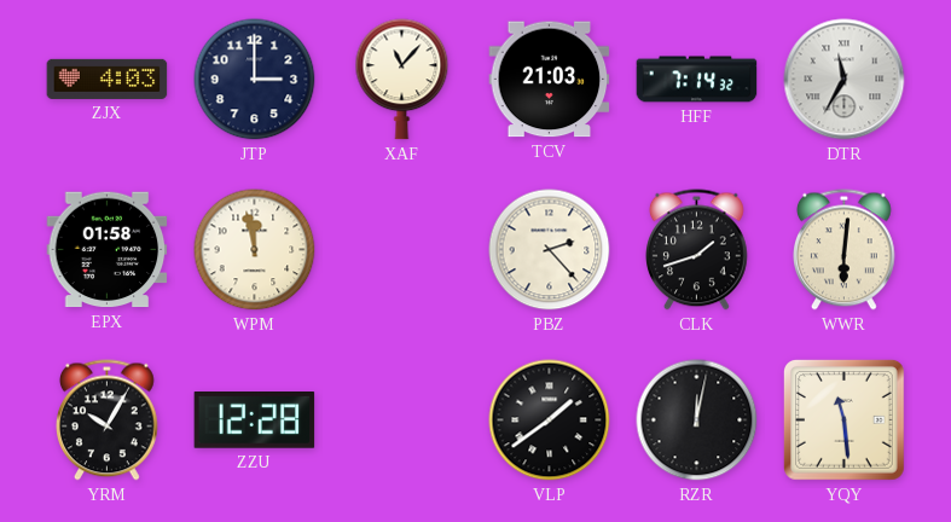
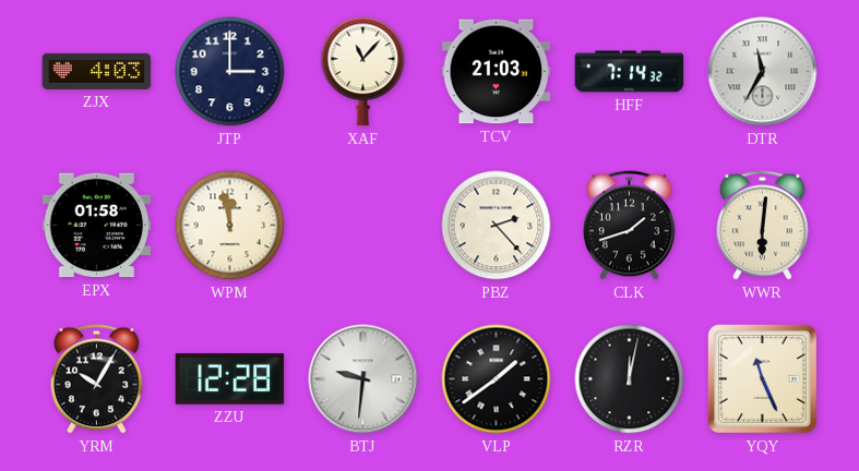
BTJ: none -> 9:31
YQY: 11:29 -> 11:26
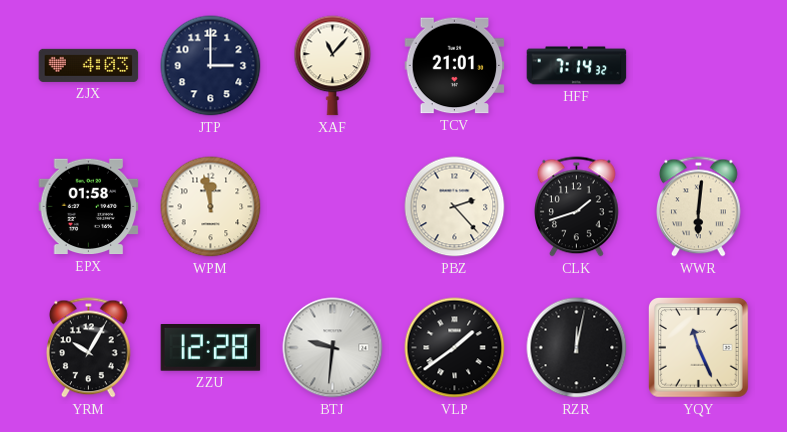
TCV: 21:03 -> 21:01
DTR: 11:35 -> none
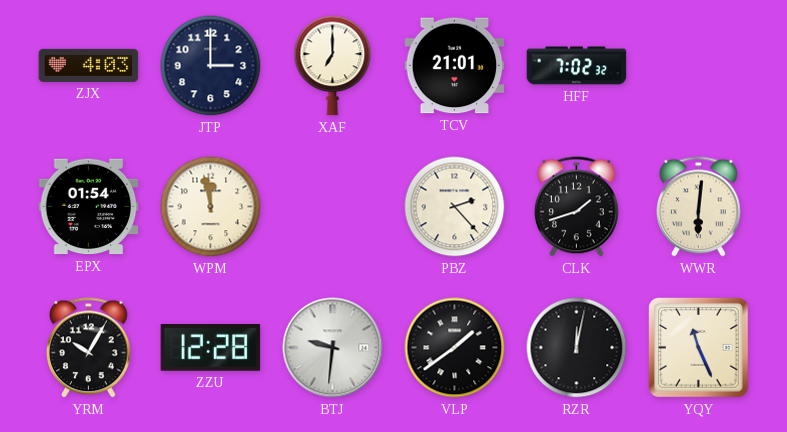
XAF: 11:07 -> 7:00
HFF: 7:14 -> 7:02
EPX: 01:58 -> 01:54
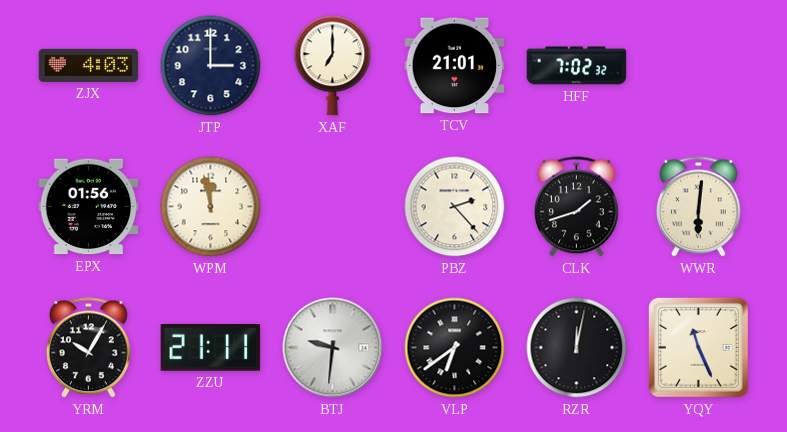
EPX: 01:54 -> 01:56
ZZU: 12:28 -> 21:11
VLP: 1:39 -> 6:39
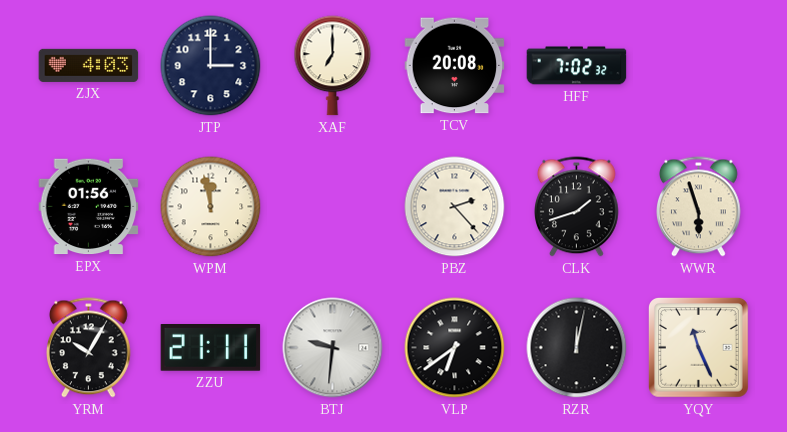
TCV: 21:01 -> 20:08
WWR: 6:01 -> 5:57
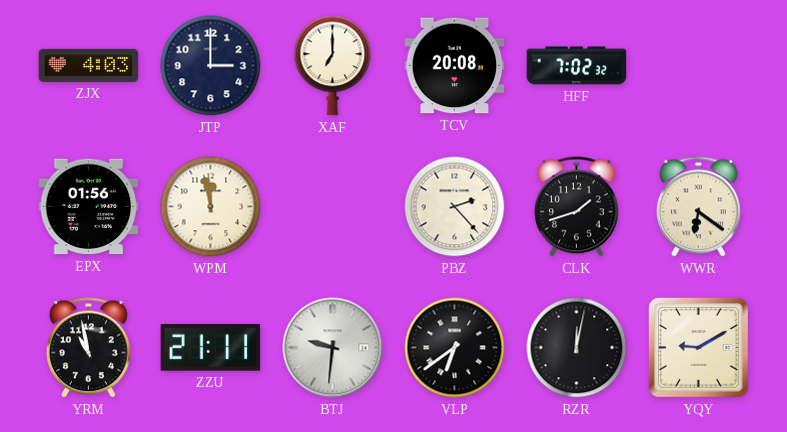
WWR: 5:57 -> 6:21
YRM: 10:05 -> 10:58
YQY: 11:26 -> 9:10
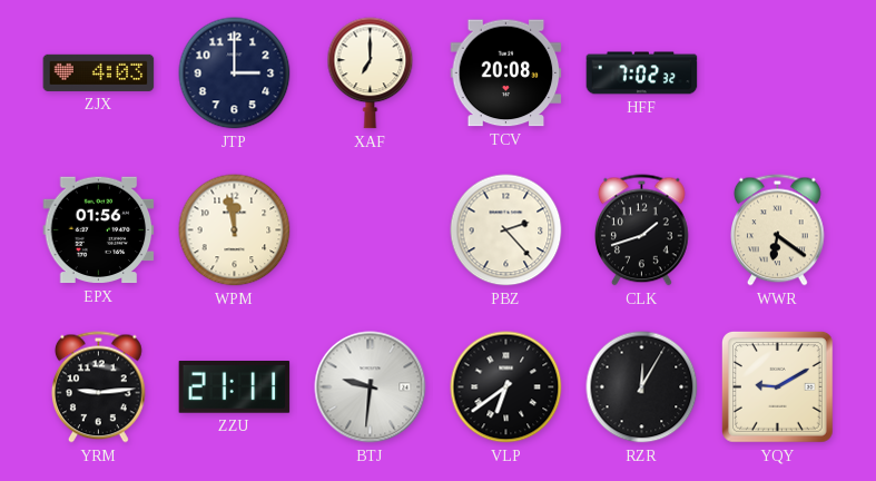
YRM: 10:58 -> 9:14
RZR: 12:02 -> 12:05
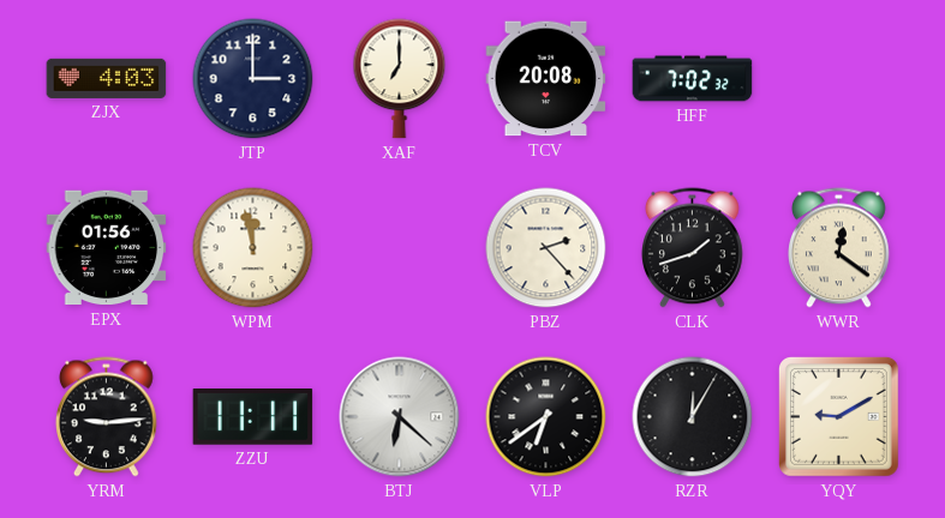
WWR: 6:21 -> 12:21
ZZU: 21:11 -> 11:11
BTJ: 9:31 -> 6:22
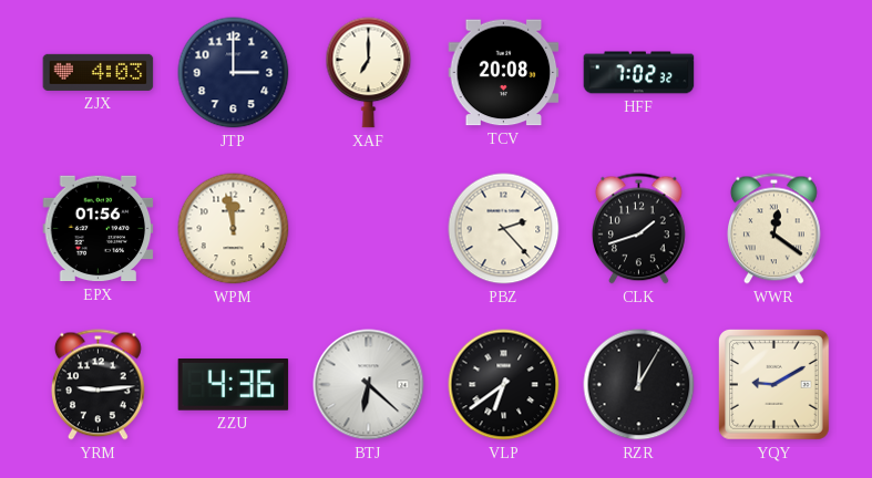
ZZU: 11:11 -> 4:36
